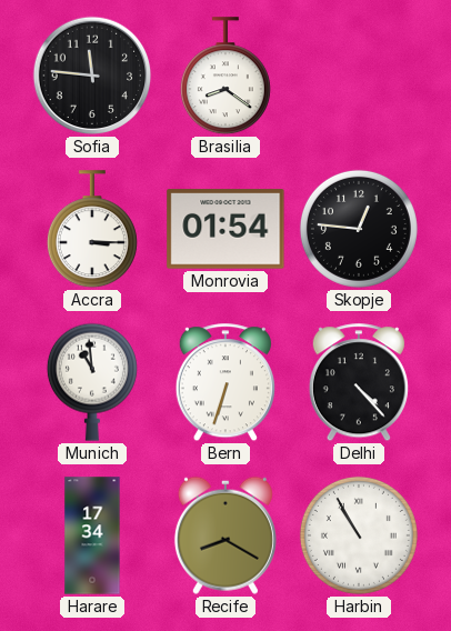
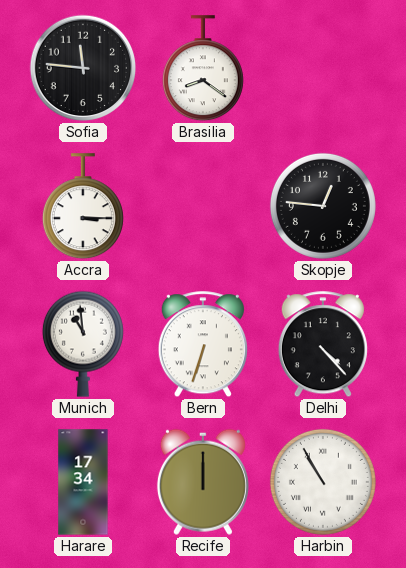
Monrovia: 01:54 -> none
Recife: 8:20 -> 12:00
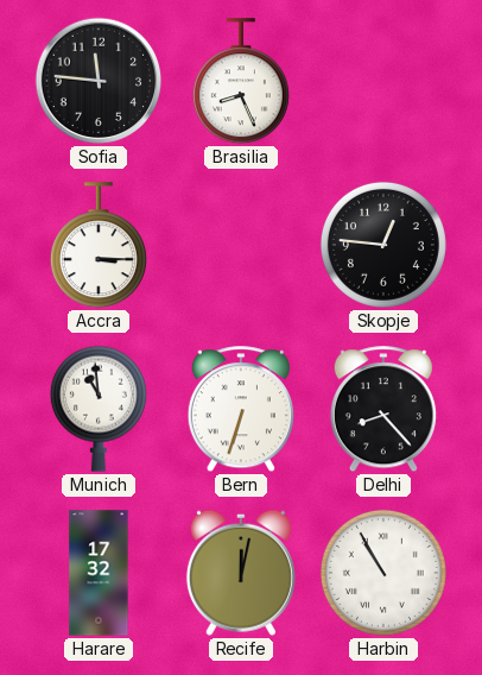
Brasilia: 8:21 -> 8:26
Delhi: 4:23 -> 8:23
Harare: 17:34 -> 17:32
Recife: 12:00 -> 12:02
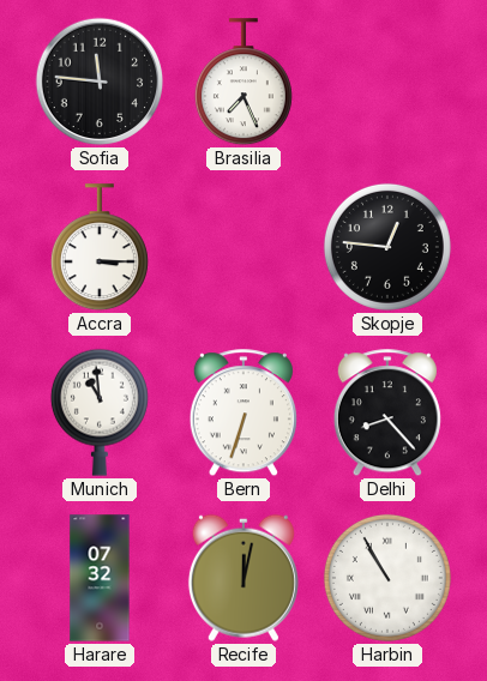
Brasilia: 8:26 -> 7:26
Harare: 17:32 -> 07:32
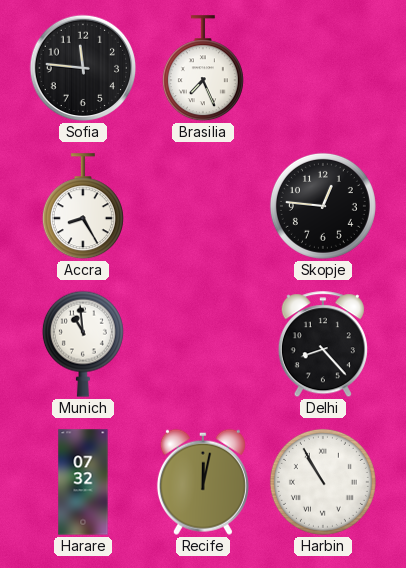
Accra: 3:15 -> 8:25
Bern: 6:33 -> none
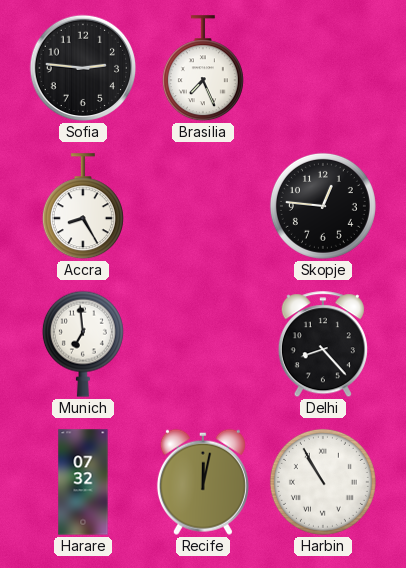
Sofia: 11:46 -> 2:46
Munich: 10:59 -> 6:59
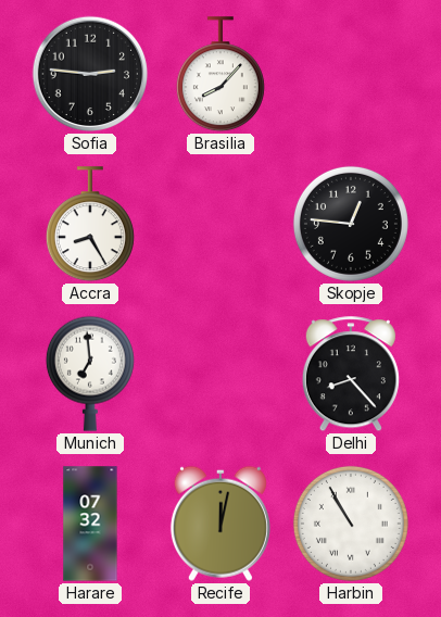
Brasilia: 7:26 -> 8:07
